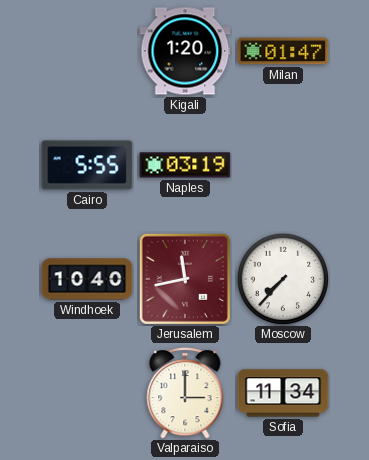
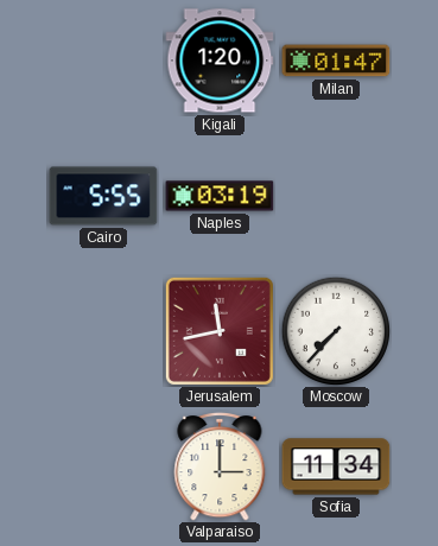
Windhoek: 10:40 -> none
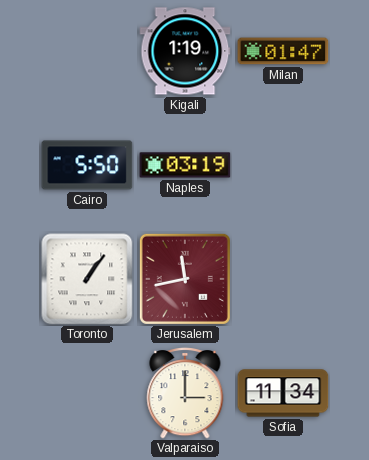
Kigali: 1:20 -> 1:19
Cairo: 5:55 -> 5:50
Toronto: none -> 1:06
Moscow: 7:37 -> none
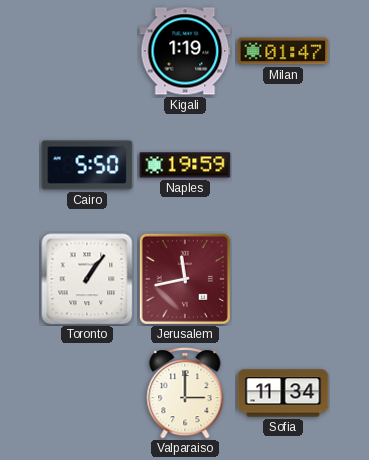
Naples: 03:19 -> 19:59
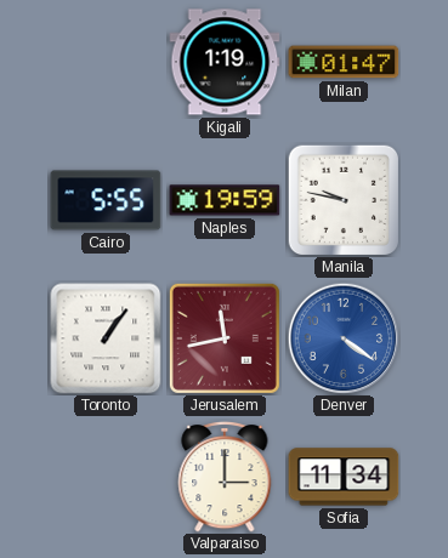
Cairo: 5:50 -> 5:55
Manila: none -> 9:47
Denver: none -> 4:21
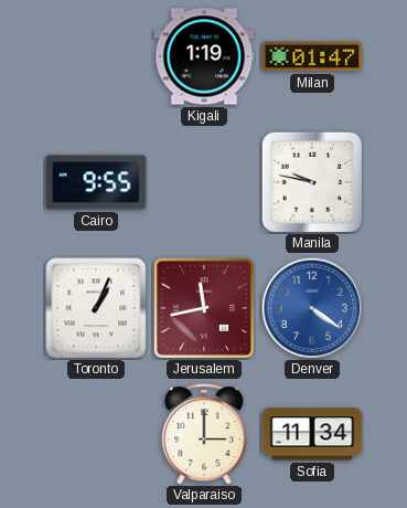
Cairo: 5:55 -> 9:55
Naples: 19:59 -> none
Toronto: 1:06 -> 1:04
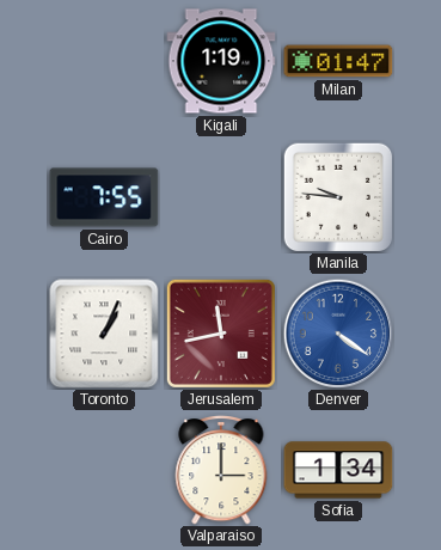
Cairo: 9:55 -> 7:55
Manila: 9:47 -> 9:46
Sofia: 11:34 -> 1:34
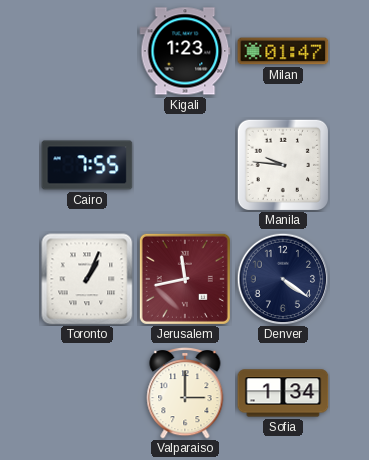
Kigali: 1:19 -> 1:23
Denver dial: blue -> navy
